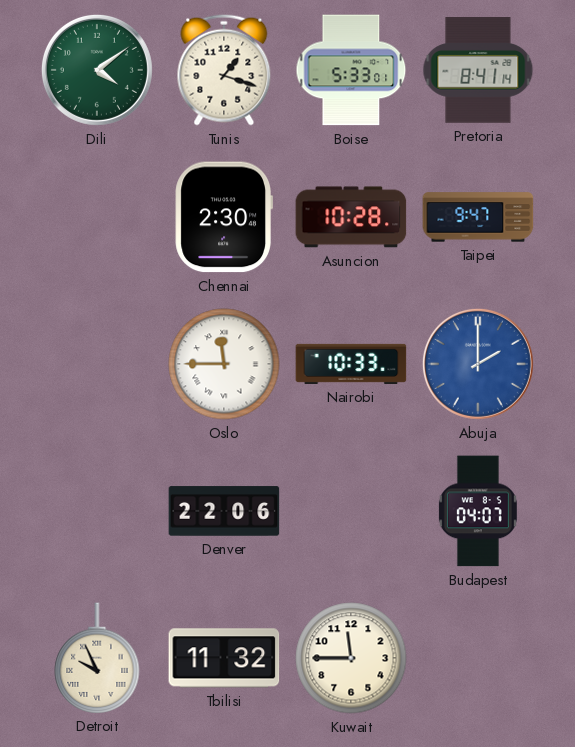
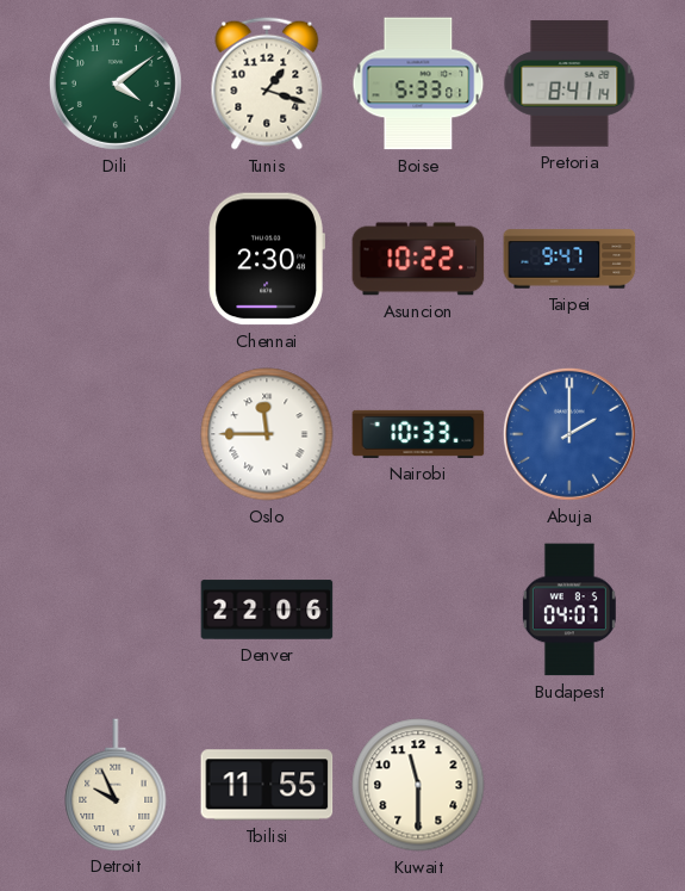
Asuncion: 10:28 -> 10:22
Tbilisi: 11:32 -> 11:55
Kuwait: 11:45 -> 11:30
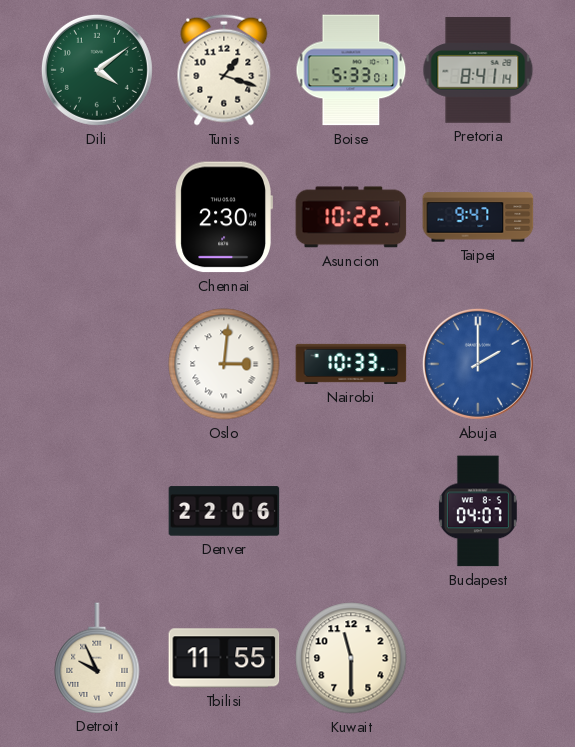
Oslo: 11:45 -> 3:01
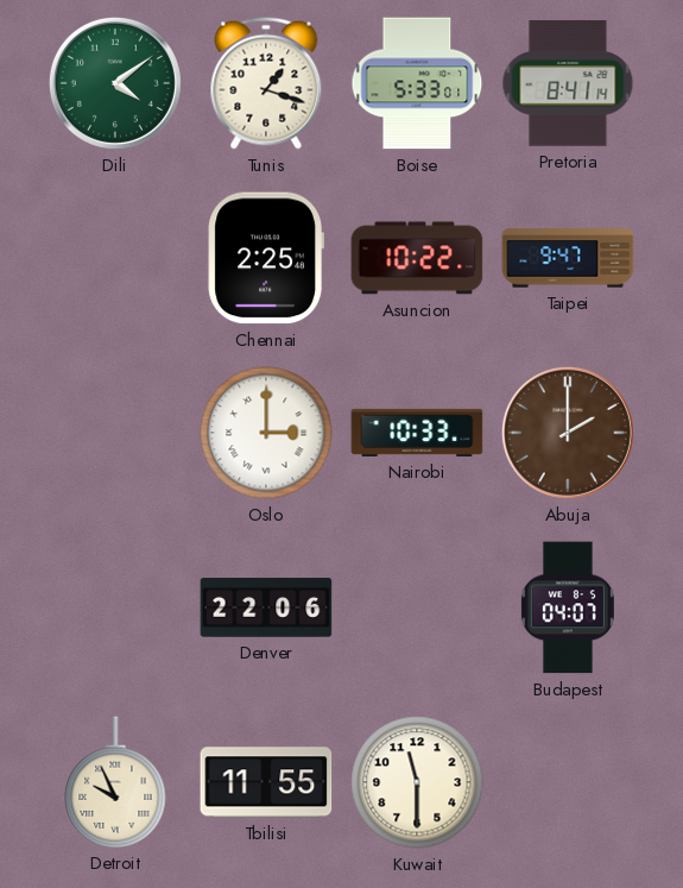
Chennai: 2:30 -> 2:25
Oslo: 3:01 -> 3:00
Abuja dial: blue -> brown
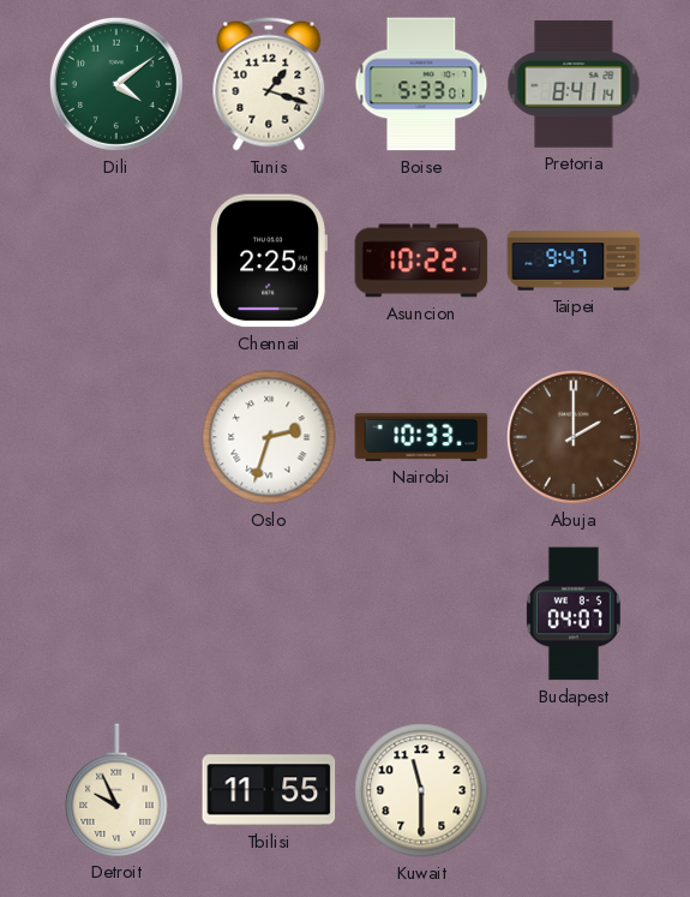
Oslo: 3:00 -> 2:33
Denver: 22:06 -> none
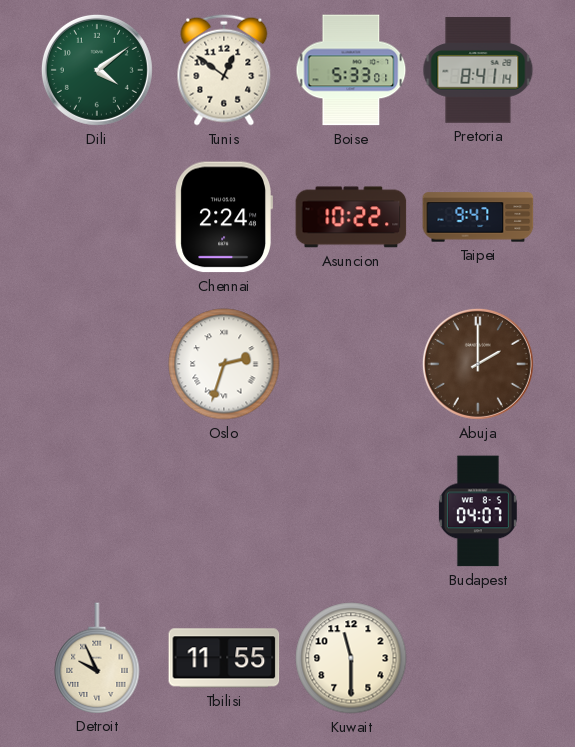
Tunis: 1:18 -> 12:51
Chennai: 2:25 -> 2:24
Nairobi: 10:33 -> none
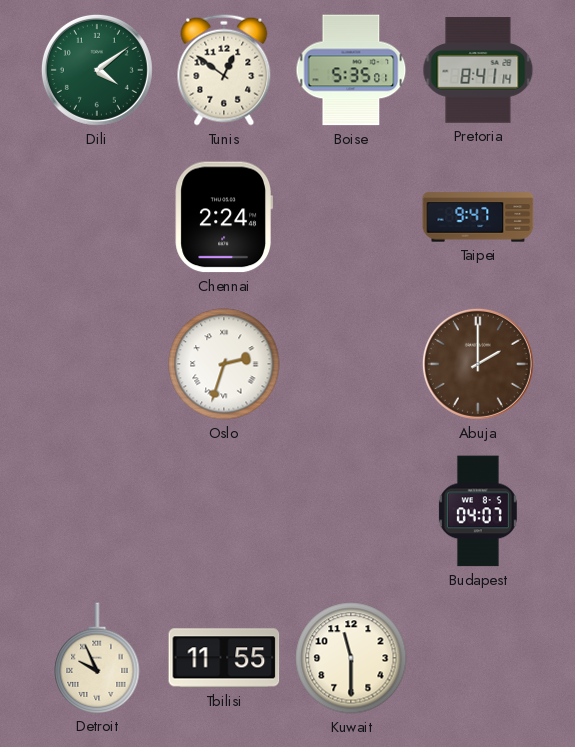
Boise: 5:33 -> 5:35
Asuncion: 10:22 -> none
